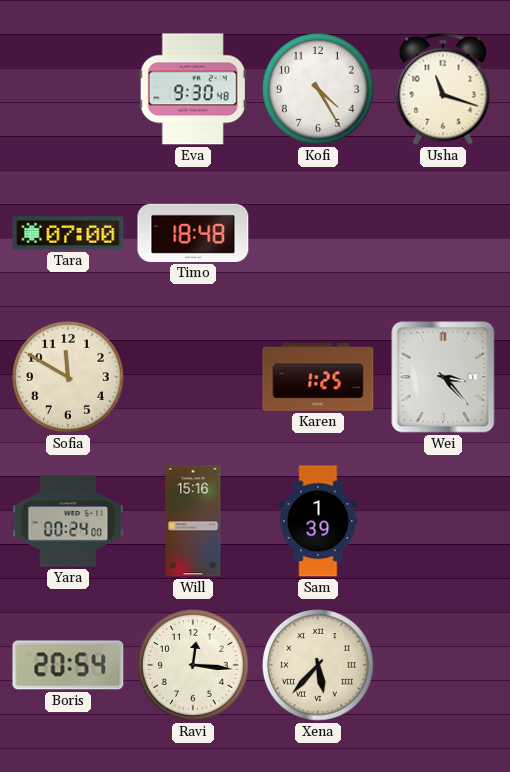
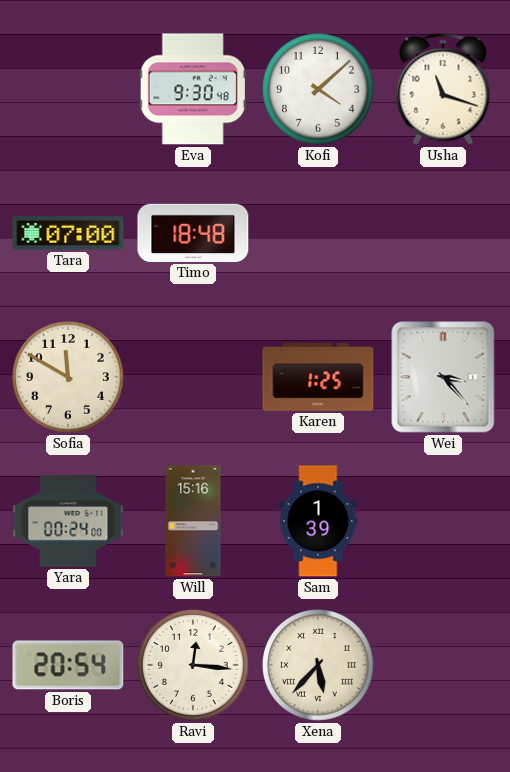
Kofi: 4:25 -> 4:08
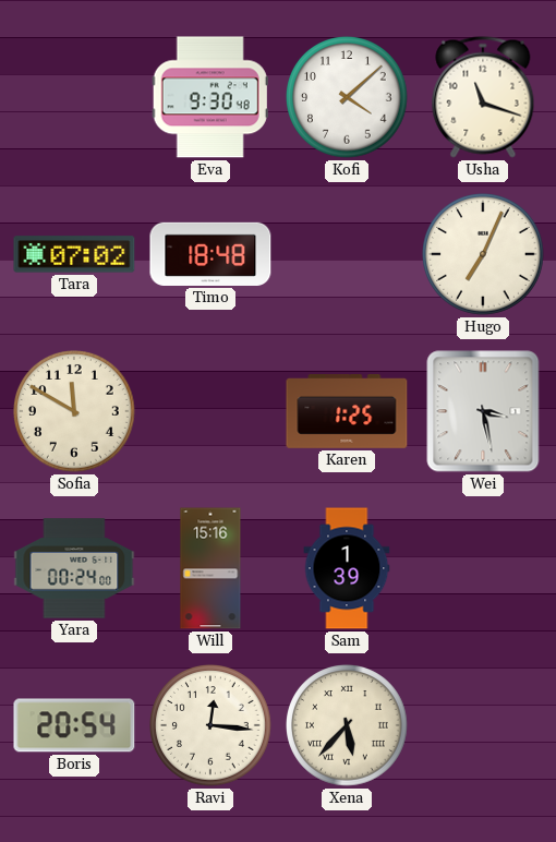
Tara: 07:00 -> 07:02
Hugo: none -> 7:04
Wei: 3:23 -> 3:28
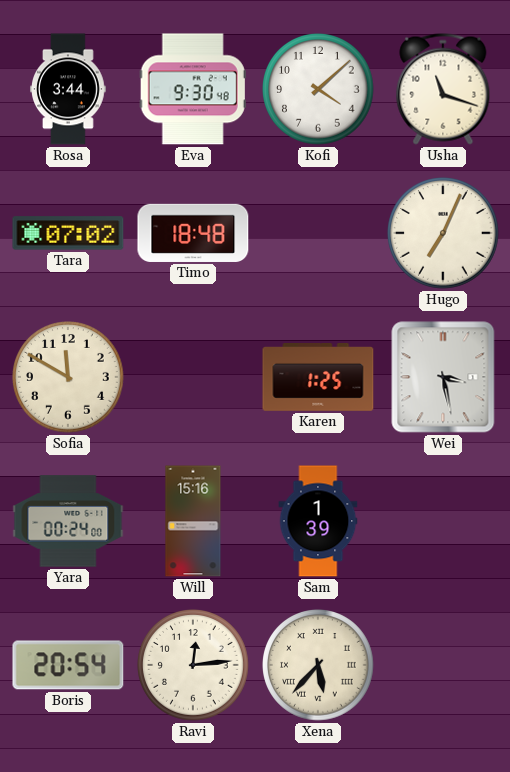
Rosa: none -> 3:44
Ravi: 12:16 -> 12:14
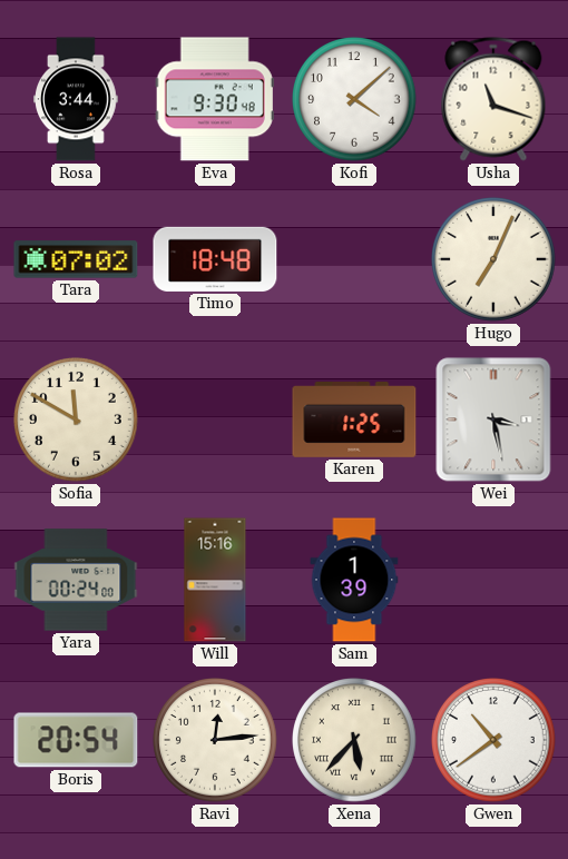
Gwen: none -> 10:39
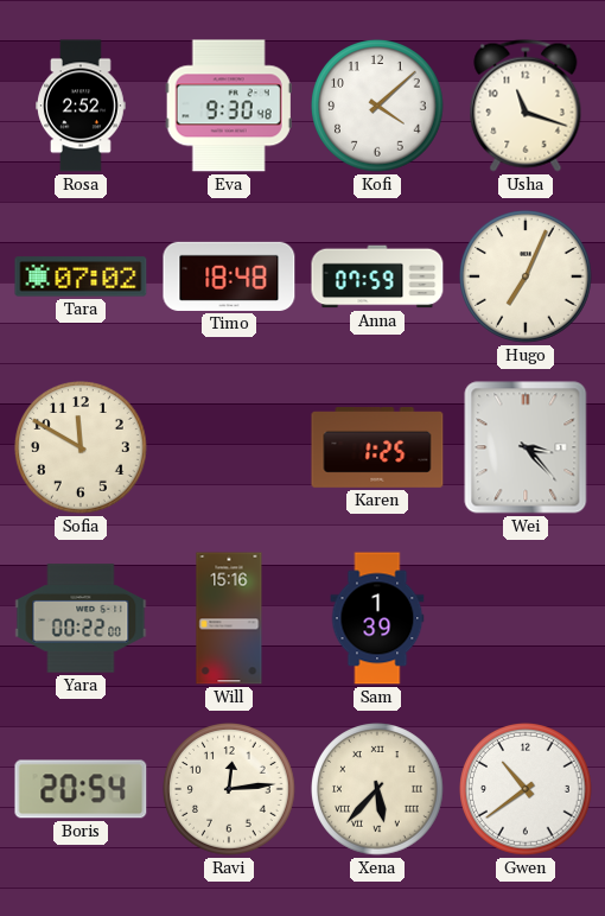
Rosa: 3:44 -> 2:52
Anna: none -> 07:59
Wei: 3:28 -> 3:23
Yara: 00:24 -> 00:22
